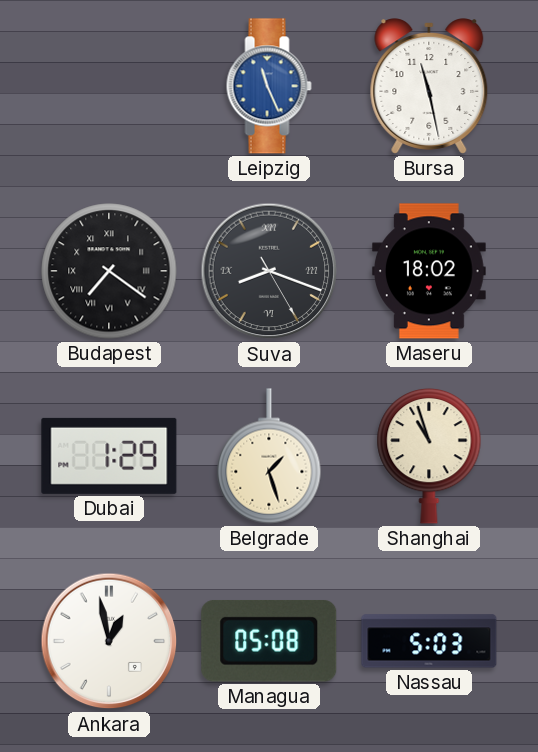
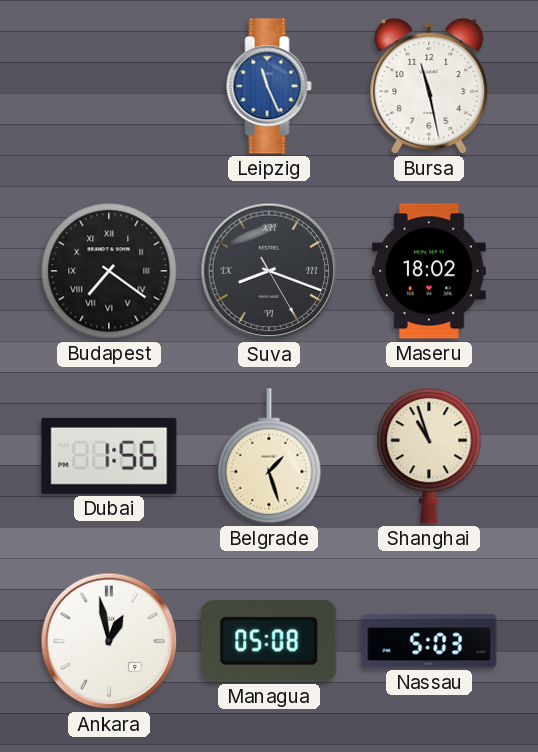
Dubai: 1:29 -> 1:56
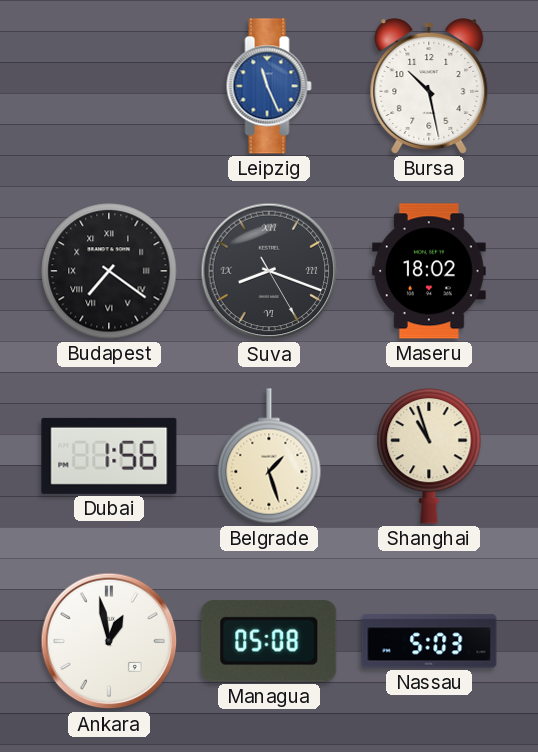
Bursa: 11:28 -> 10:28
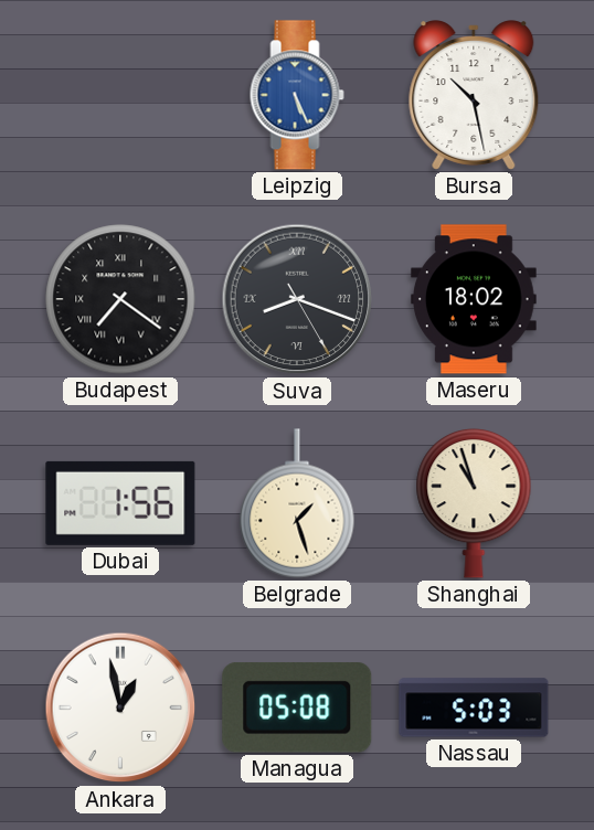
Leipzig: 11:26 -> 5:26
